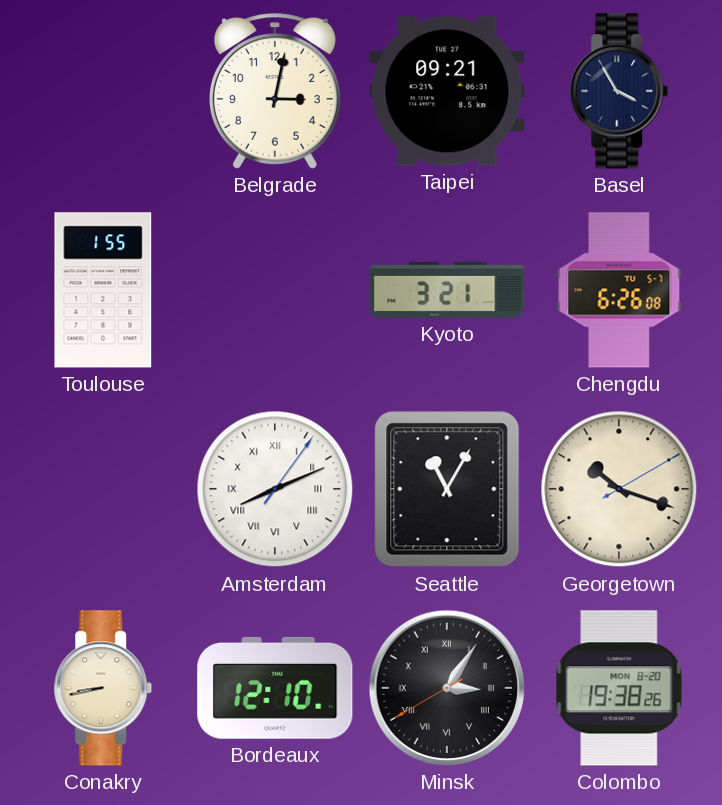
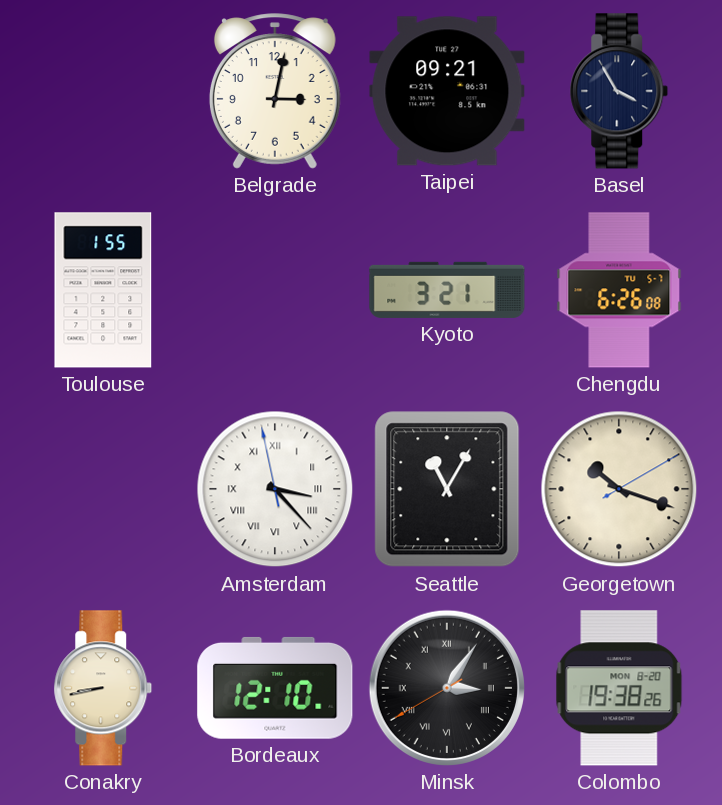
Amsterdam: 8:11 -> 3:22
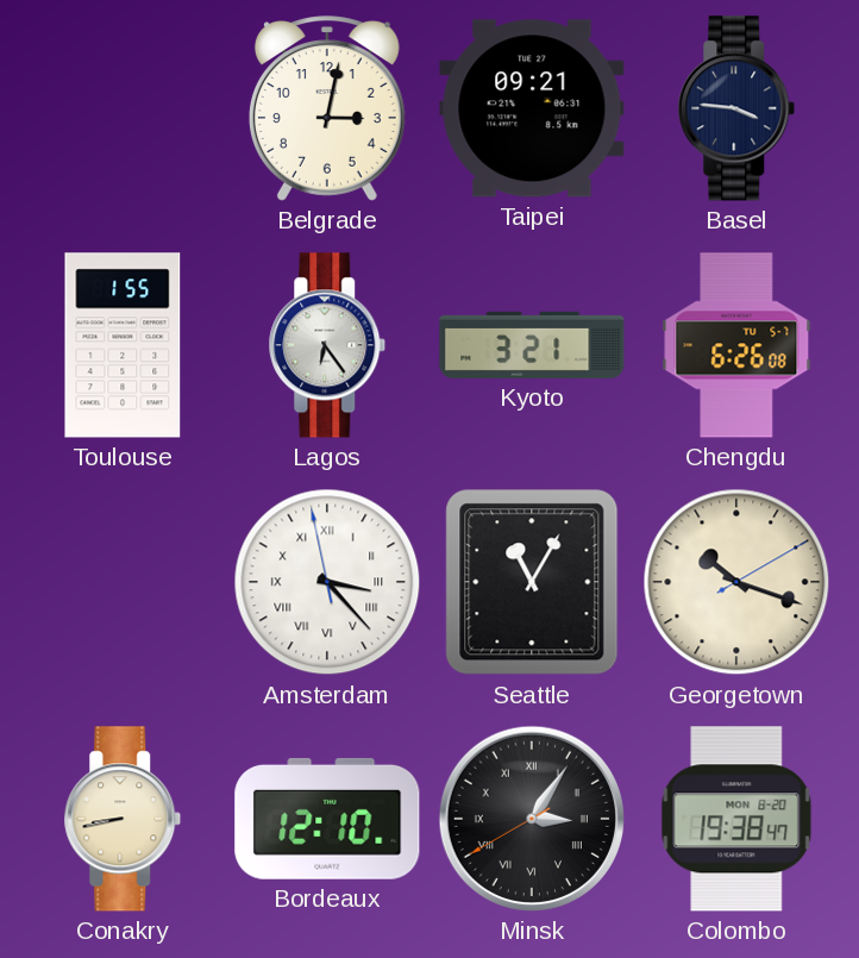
Basel: 3:55 -> 3:46
Lagos: none -> 6:24
Colombo: 19:38:26 -> 19:38:47
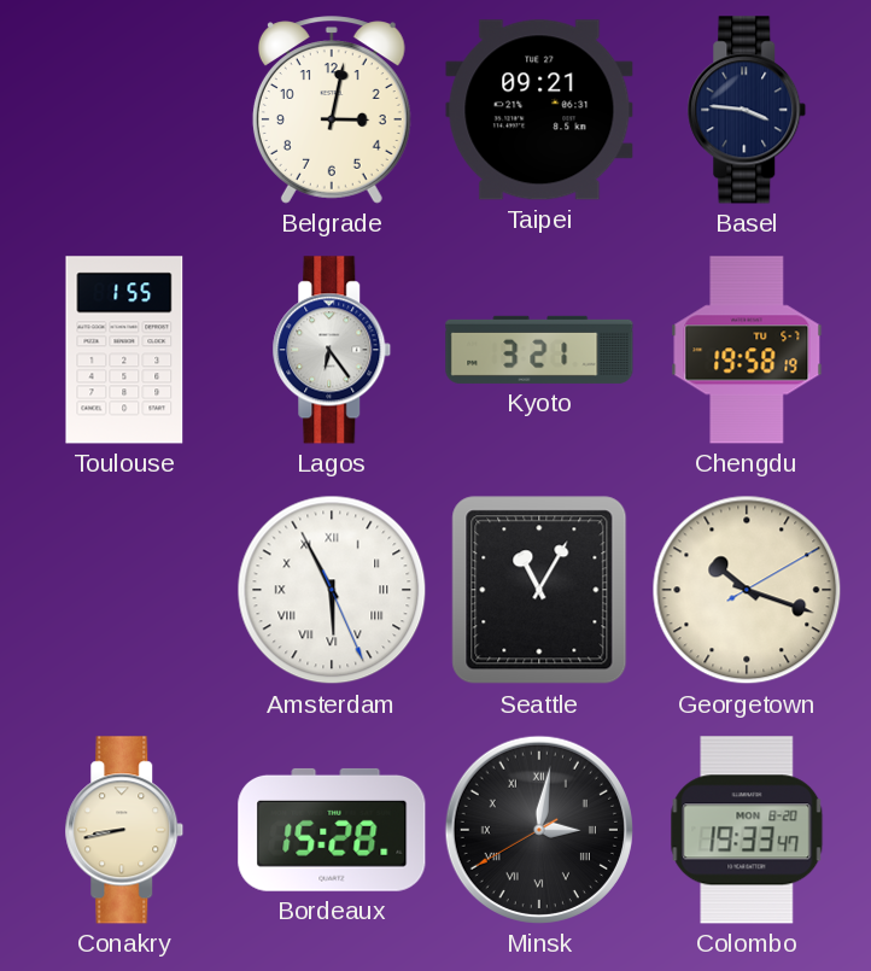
Chengdu: 6:26 -> 19:58
Amsterdam: 3:22 -> 5:55
Bordeaux: 12:10 -> 15:28
Minsk: 3:05 -> 3:01
Colombo: 19:38 -> 19:33
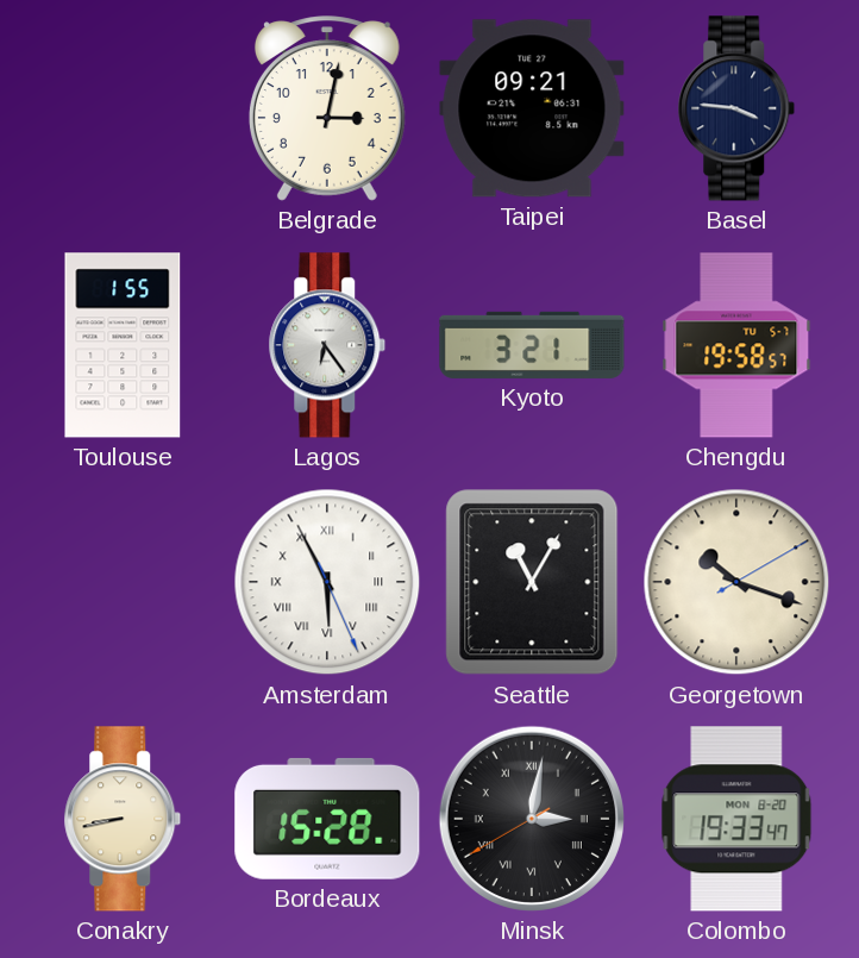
Chengdu: 19:58:19 -> 19:58:57
